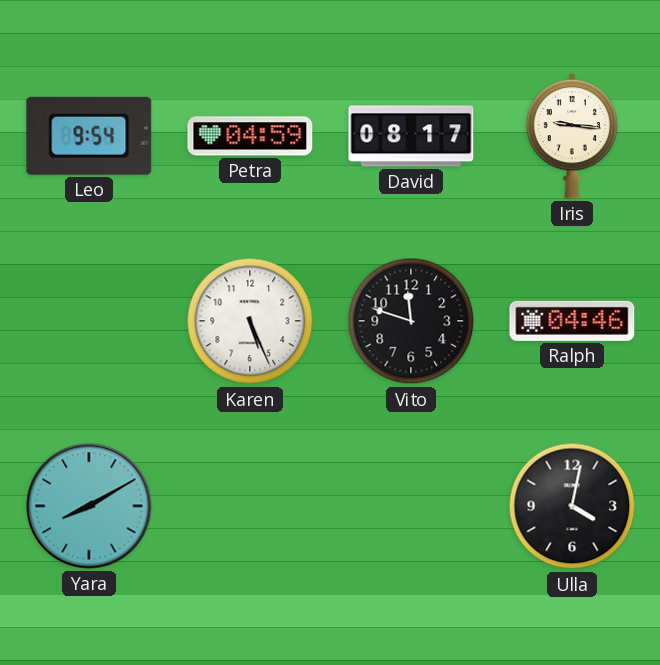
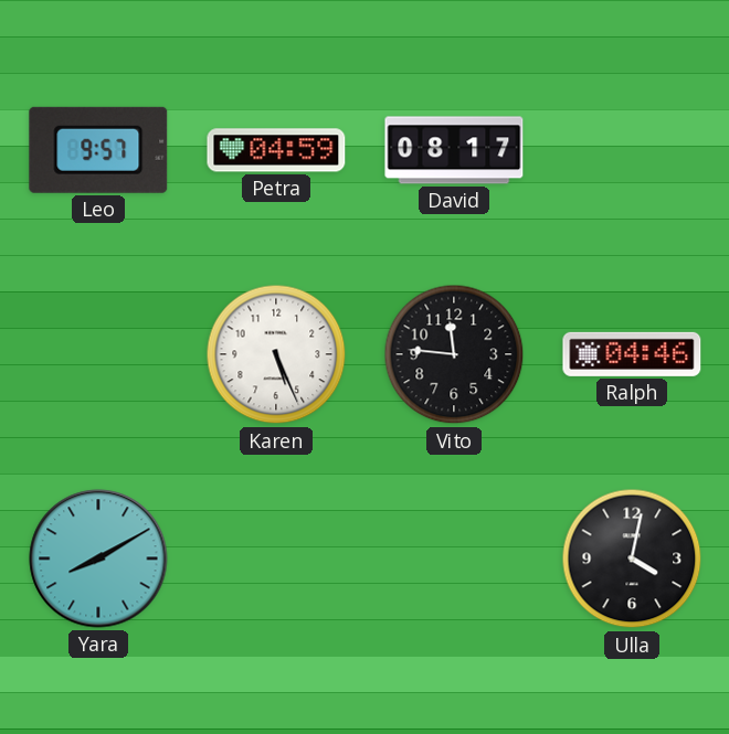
Leo: 9:54 -> 9:57
Iris: 9:16 -> none
Vito: 11:48 -> 11:46
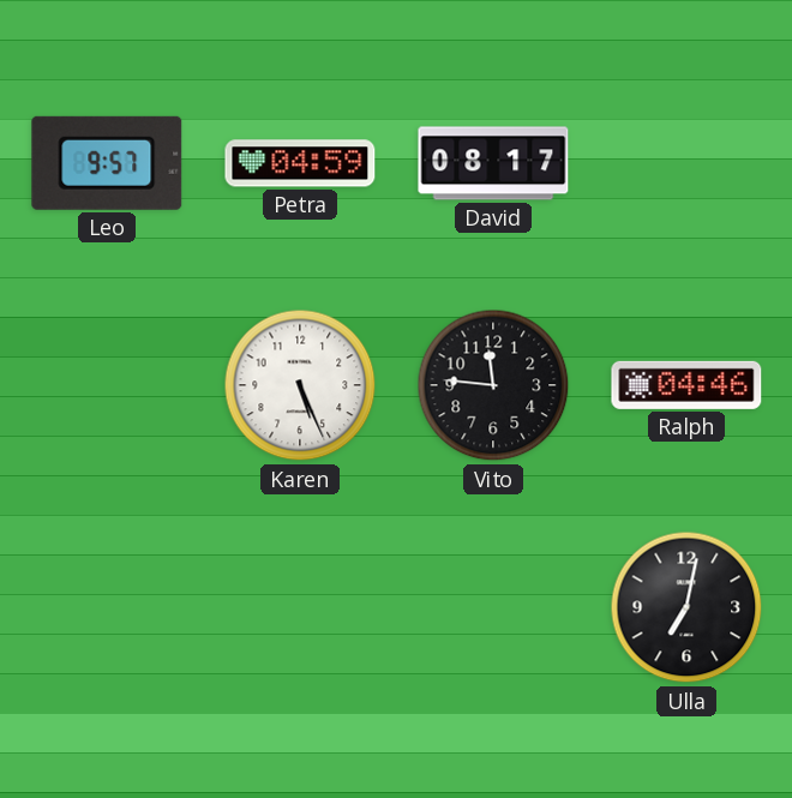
Yara: 8:10 -> none
Ulla: 4:02 -> 7:02
